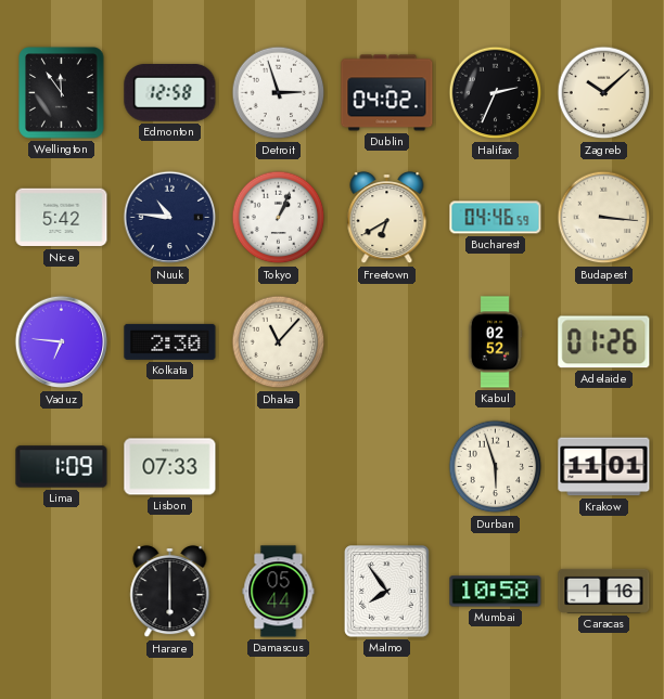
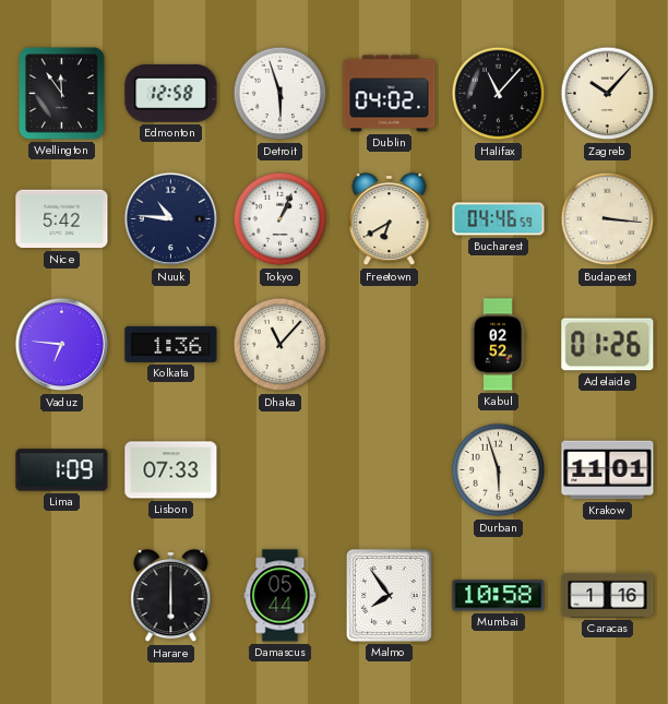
Detroit: 2:57 -> 5:57
Halifax: 2:34 -> 11:07
Zagreb: 10:08 -> 10:07
Kolkata: 2:30 -> 1:36
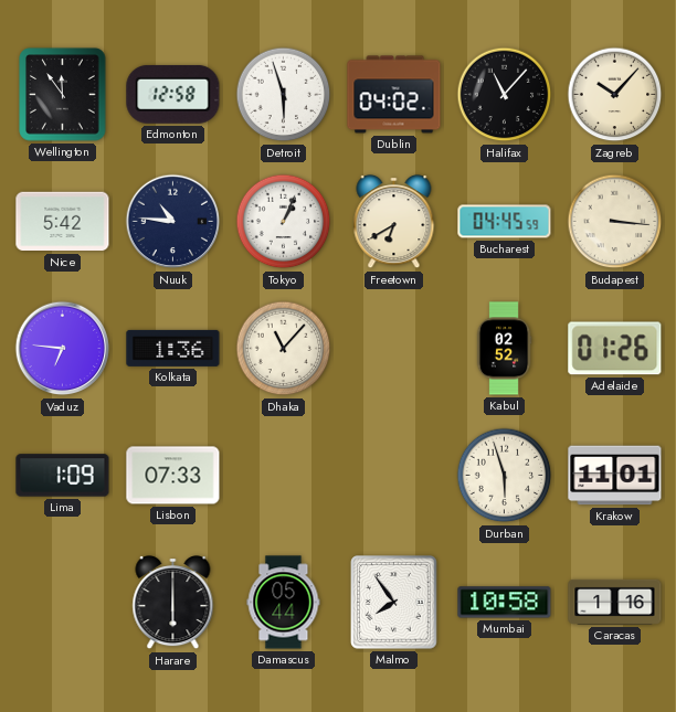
Bucharest: 04:46 -> 04:45
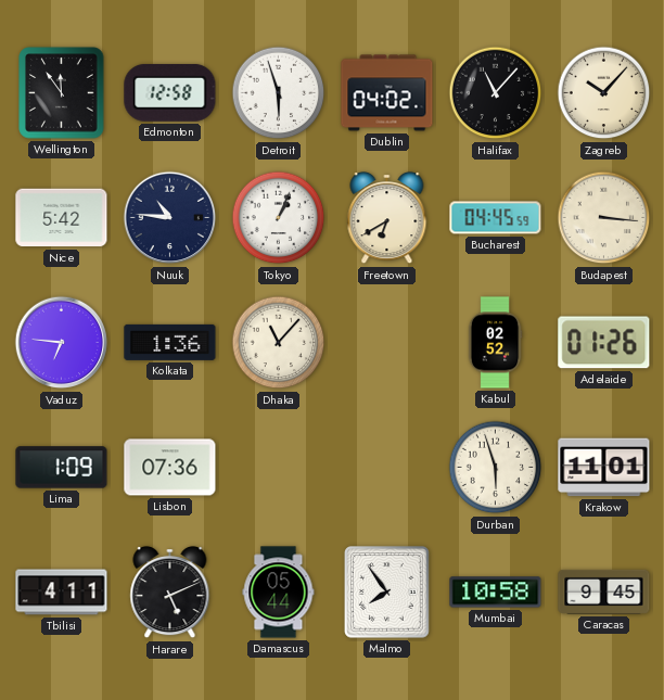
Lisbon: 07:33 -> 07:36
Tbilisi: none -> 4:11
Harare: 6:00 -> 5:11
Caracas: 1:16 -> 9:45
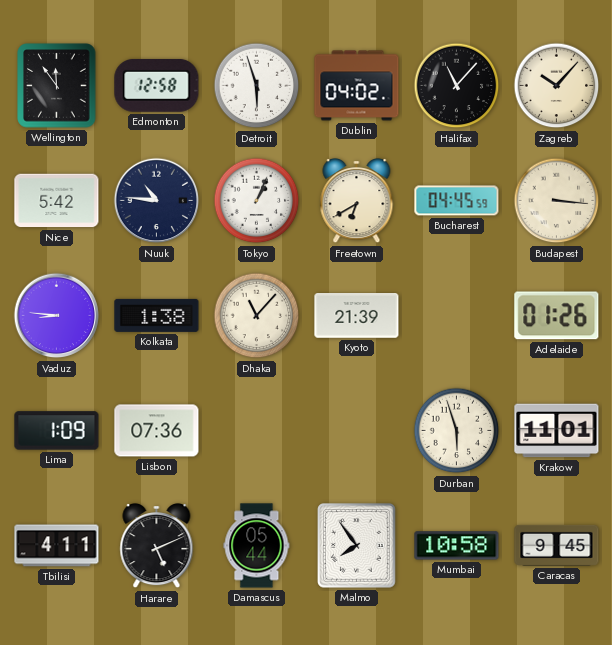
Vaduz: 6:46 -> 8:46
Kolkata: 1:36 -> 1:38
Kyoto: none -> 21:39
Kabul: 02:52 -> none
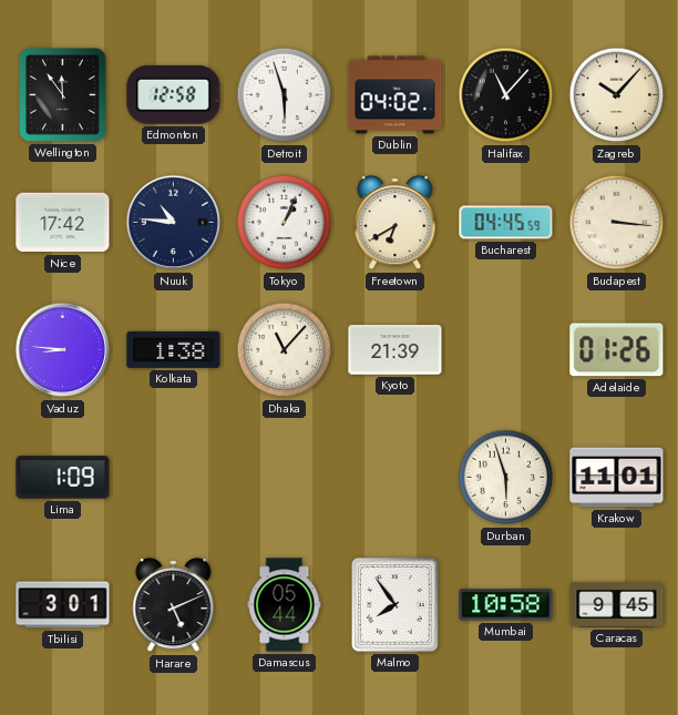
Nice: 5:42 -> 17:42
Lisbon: 07:36 -> none
Tbilisi: 4:11 -> 3:01
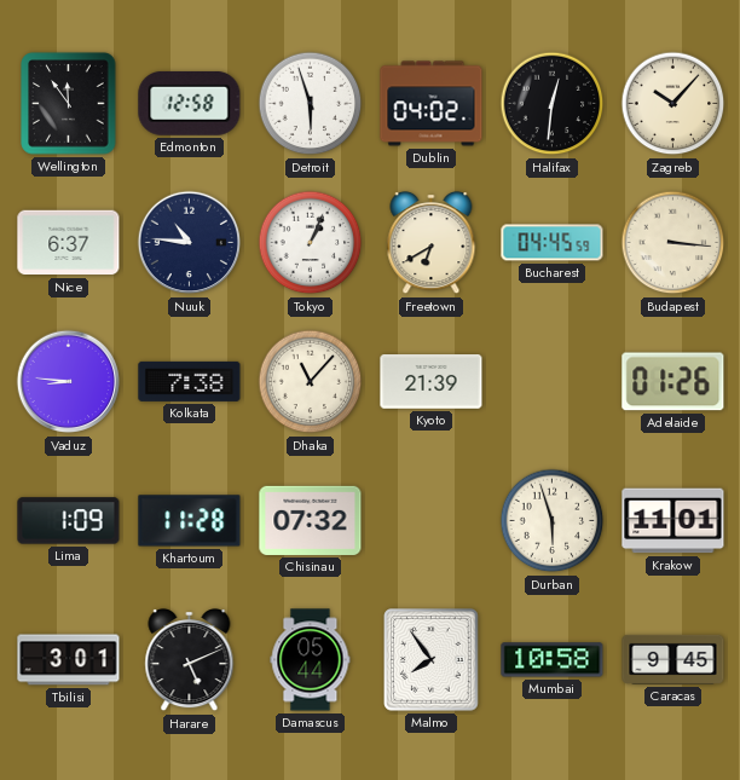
Halifax: 11:07 -> 12:31
Nice: 17:42 -> 6:37
Kolkata: 1:38 -> 7:38
Khartoum: none -> 11:28
Chisinau: none -> 07:32
